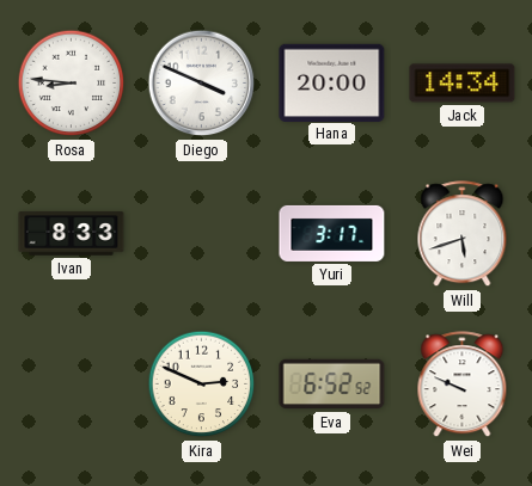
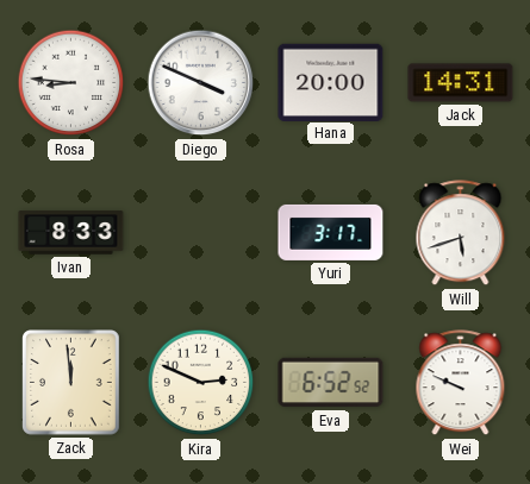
Jack: 14:34 -> 14:31
Zack: none -> 11:59
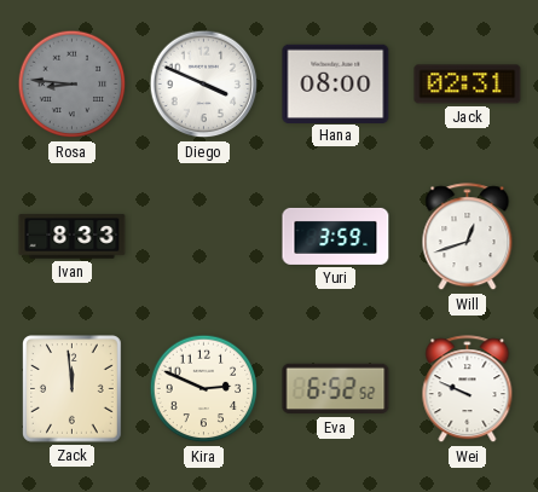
Rosa dial: white -> grey
Hana: 20:00 -> 08:00
Jack: 14:31 -> 02:31
Yuri: 3:17 -> 3:59
Will: 5:42 -> 12:42
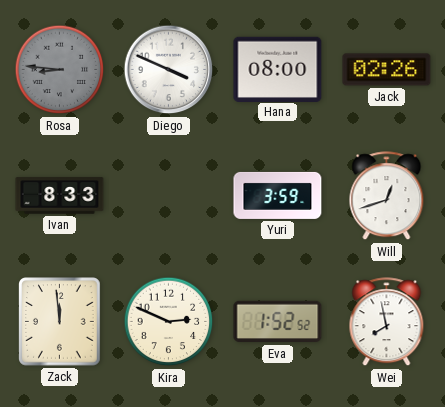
Jack: 02:31 -> 02:26
Eva: 6:52 -> 1:52
Wei: 9:49 -> 7:58
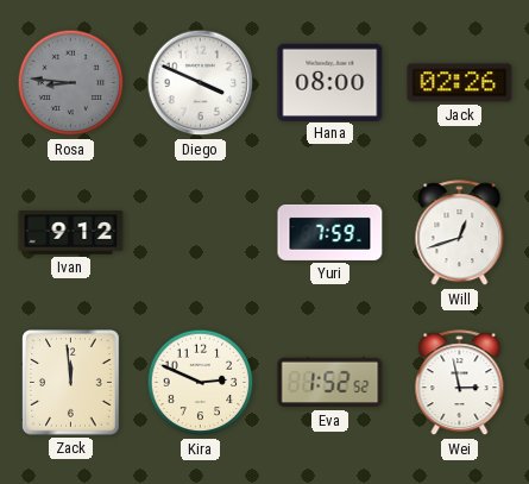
Ivan: 8:33 -> 9:12
Yuri: 3:59 -> 7:59
Wei: 7:58 -> 2:58
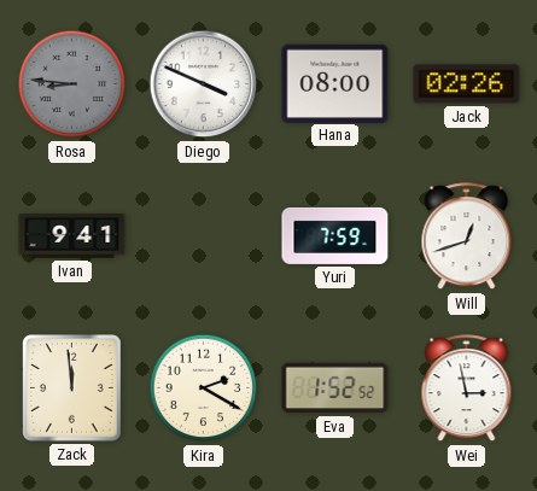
Ivan: 9:12 -> 9:41
Kira: 2:49 -> 2:20
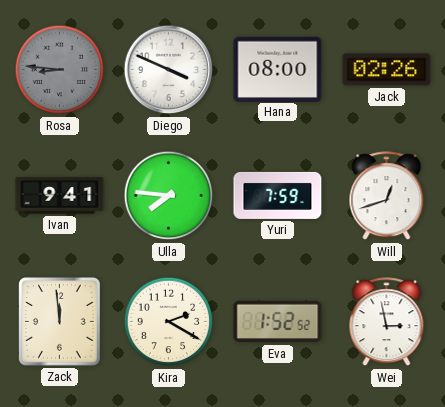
Ulla: none -> 7:46
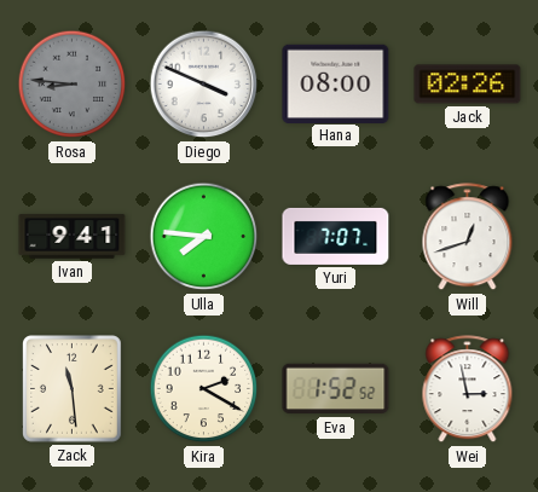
Yuri: 7:59 -> 7:07
Zack: 11:59 -> 11:29
